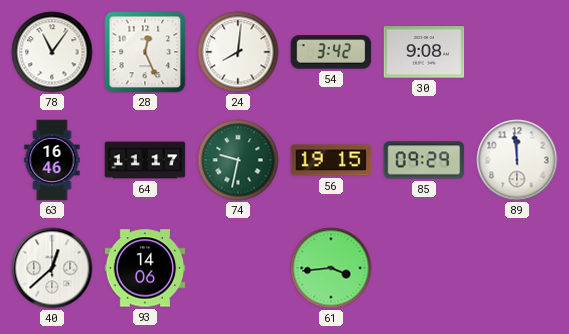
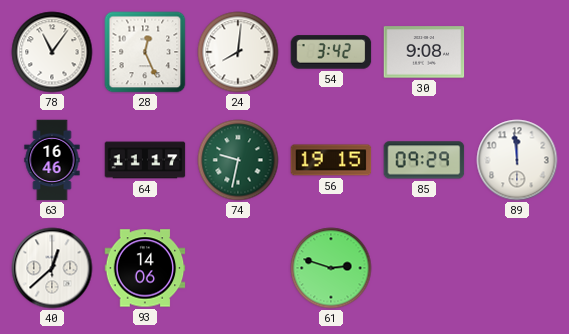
61: 3:44 -> 2:48
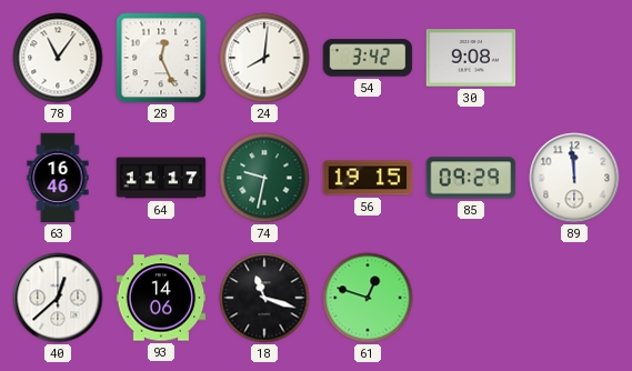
18: none -> 11:18
61: 2:48 -> 12:48
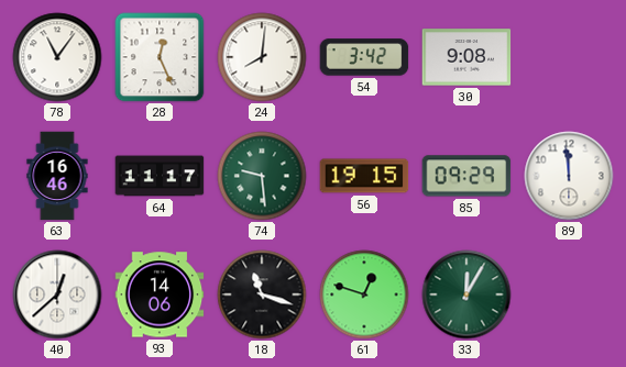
74: 9:32 -> 9:29
33: none -> 12:05
